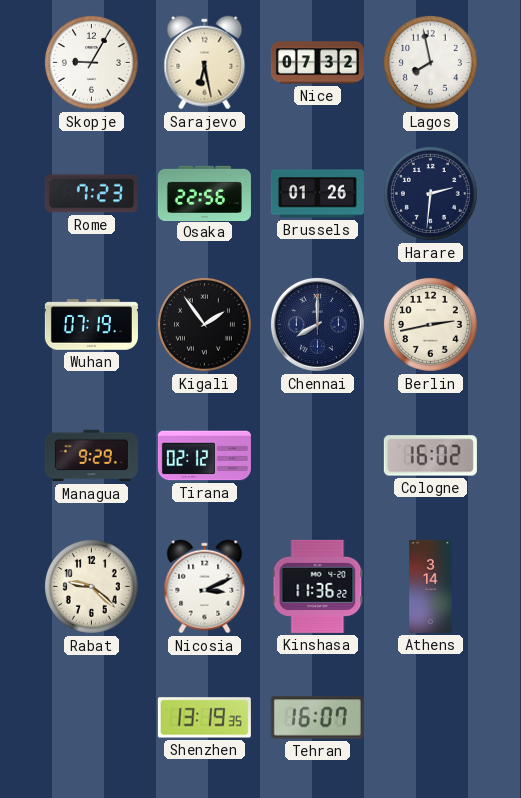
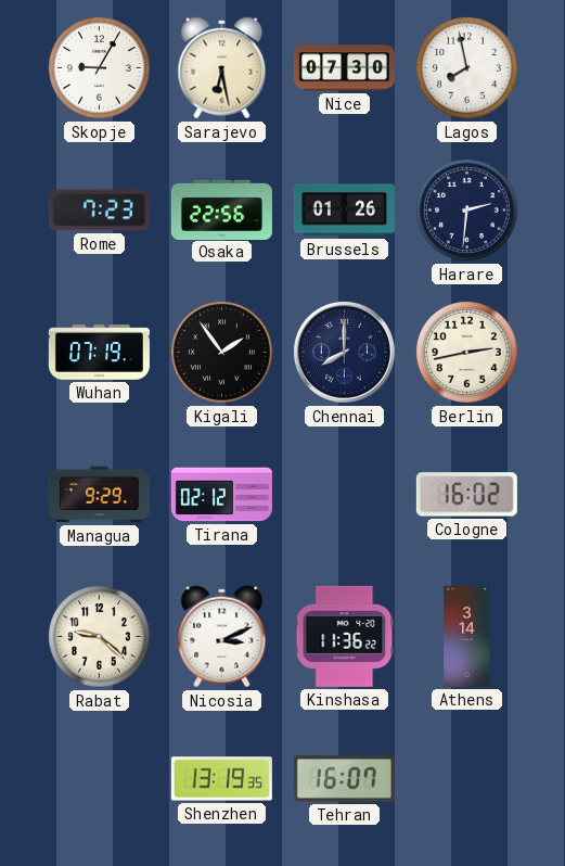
Nice: 07:32 -> 07:30
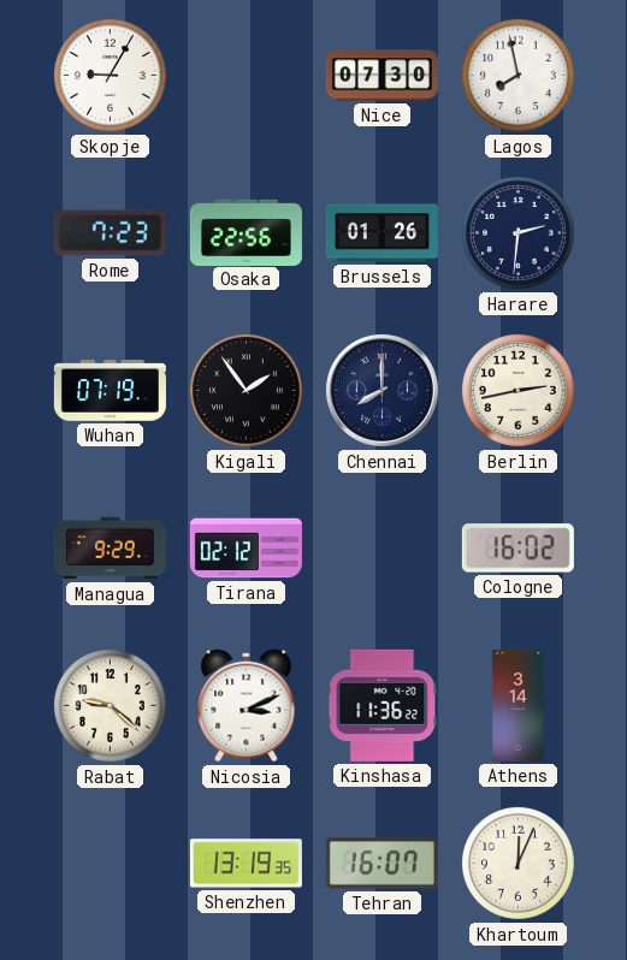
Sarajevo: 6:28 -> none
Khartoum: none -> 12:04
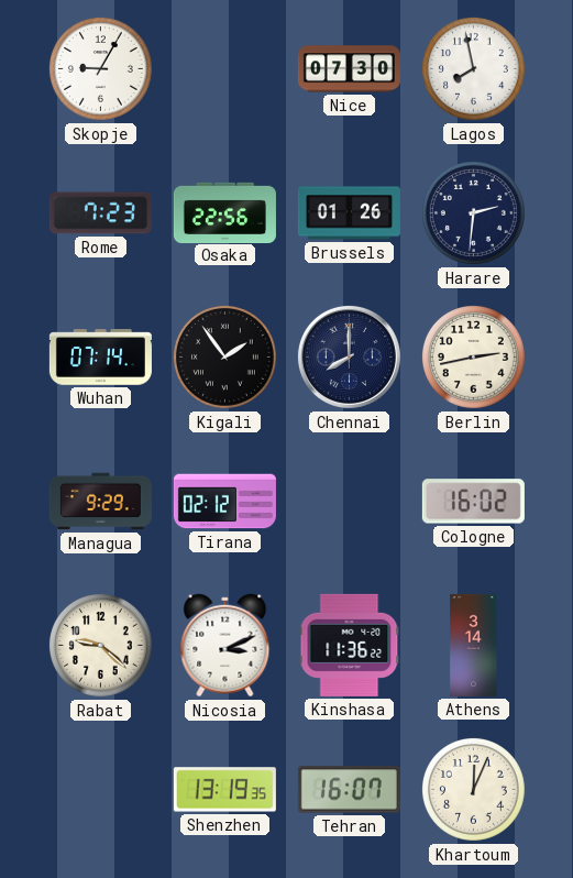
Wuhan: 07:19 -> 07:14
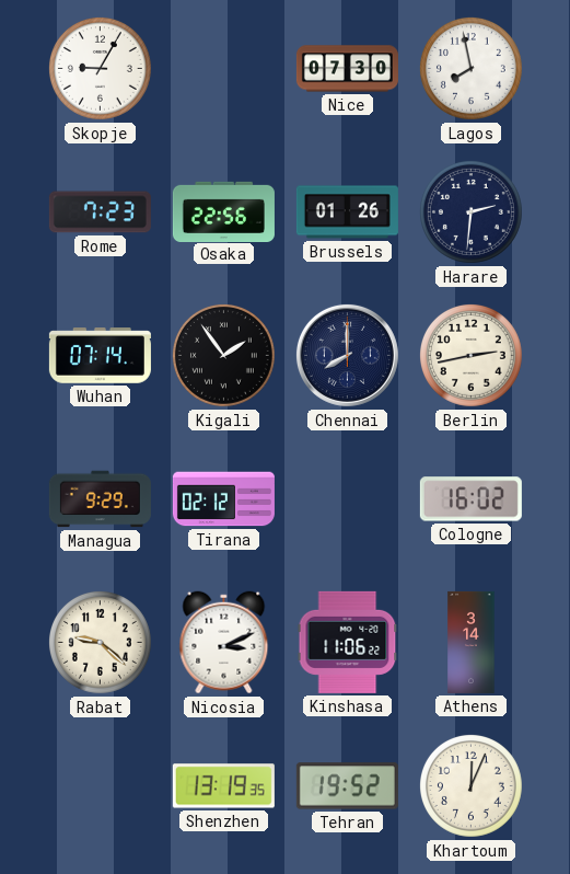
Kinshasa: 11:36 -> 11:06
Tehran: 16:07 -> 19:52
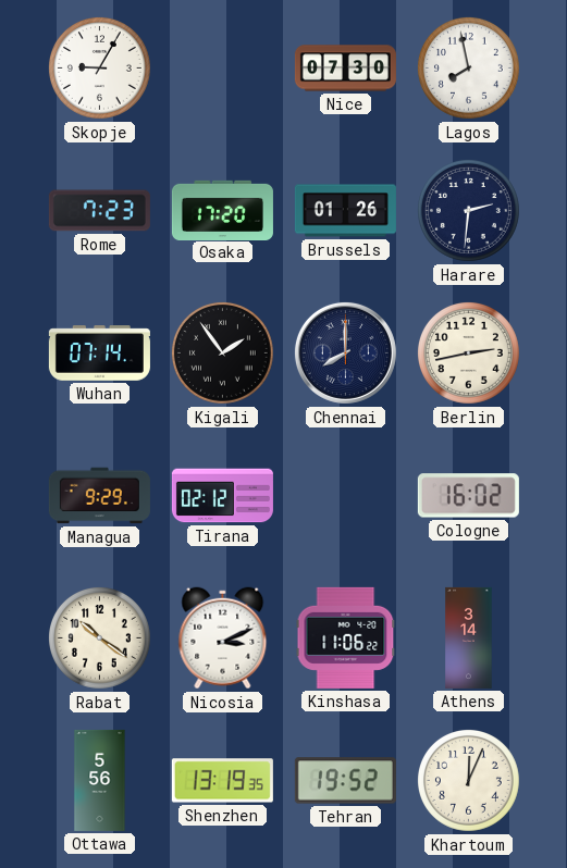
Osaka: 22:56 -> 17:20
Rabat: 9:22 -> 10:21
Ottawa: none -> 5:56
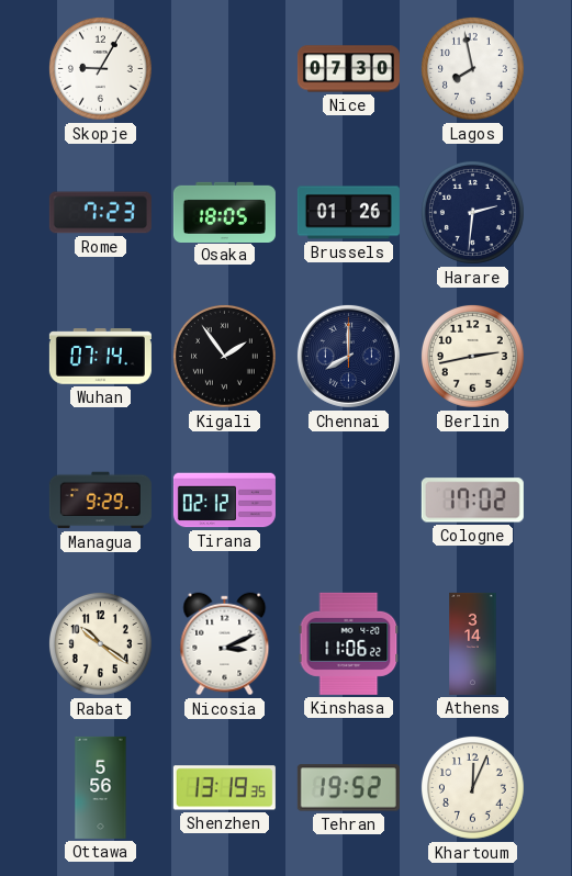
Osaka: 17:20 -> 18:05
Cologne: 16:02 -> 17:02
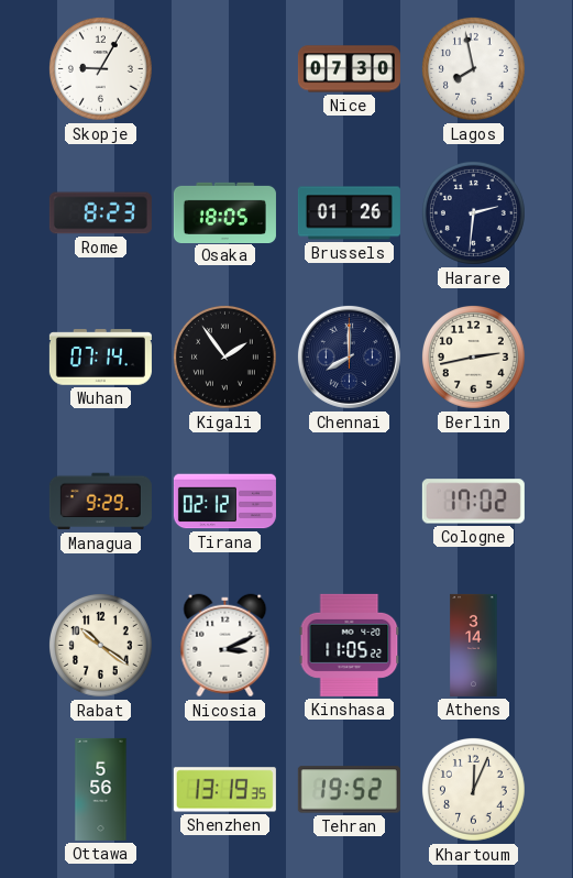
Rome: 7:23 -> 8:23
Kinshasa: 11:06 -> 11:05
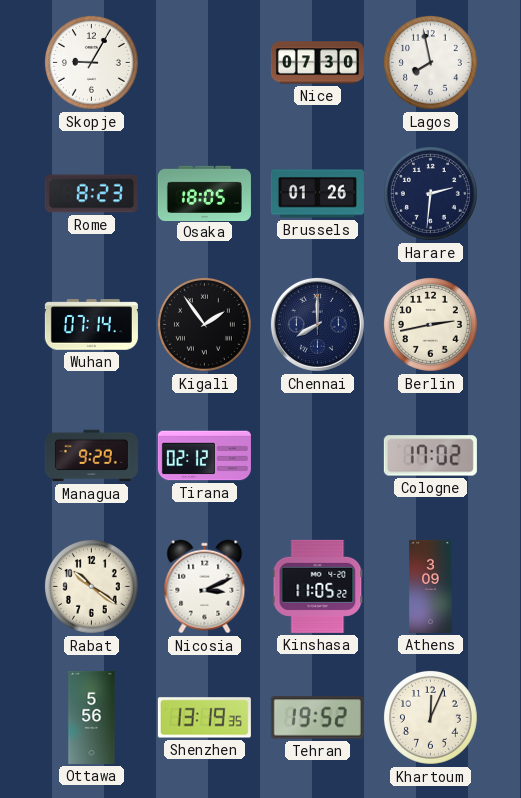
Athens: 3:14 -> 3:09
